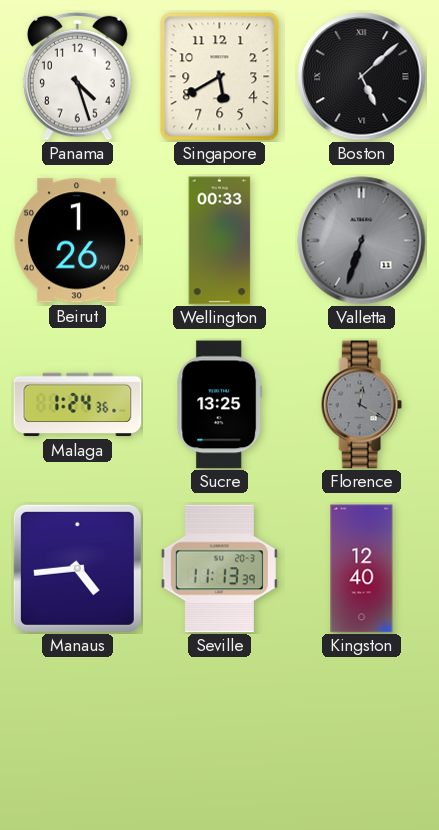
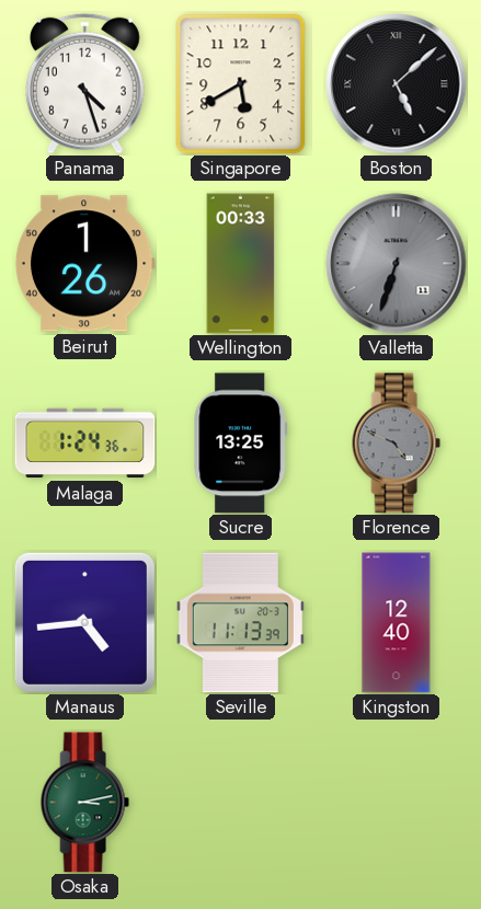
Florence: 12:20 -> 4:49
Osaka: none -> 3:13
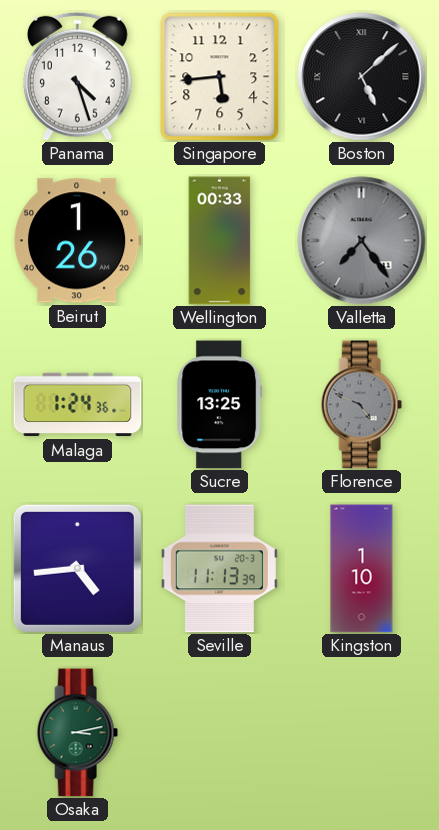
Singapore: 5:40 -> 5:44
Valletta: 6:33 -> 7:24
Kingston: 12:40 -> 1:10
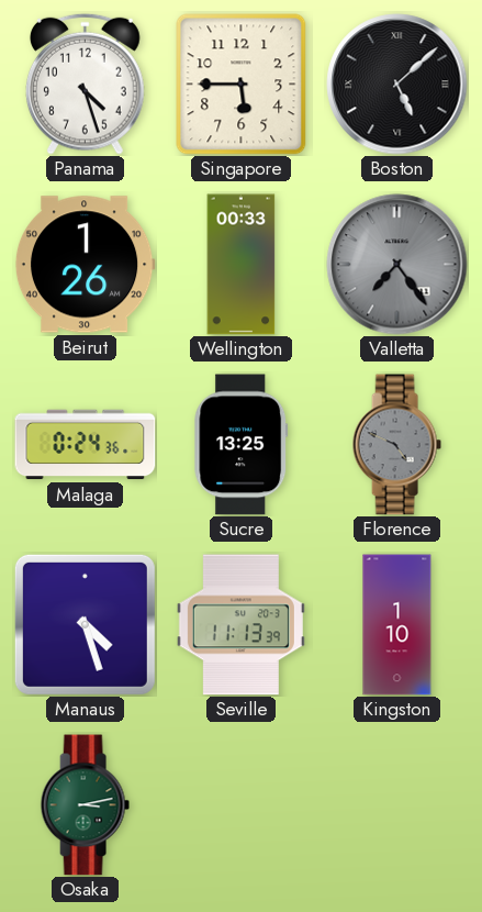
Singapore: 5:44 -> 5:45
Malaga: 1:24 -> 0:24
Manaus: 4:44 -> 4:27
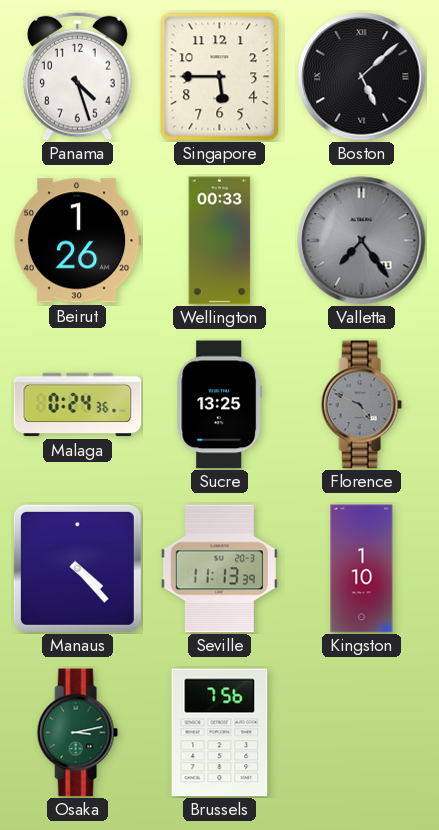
Manaus: 4:27 -> 4:23
Brussels: none -> 7:56
